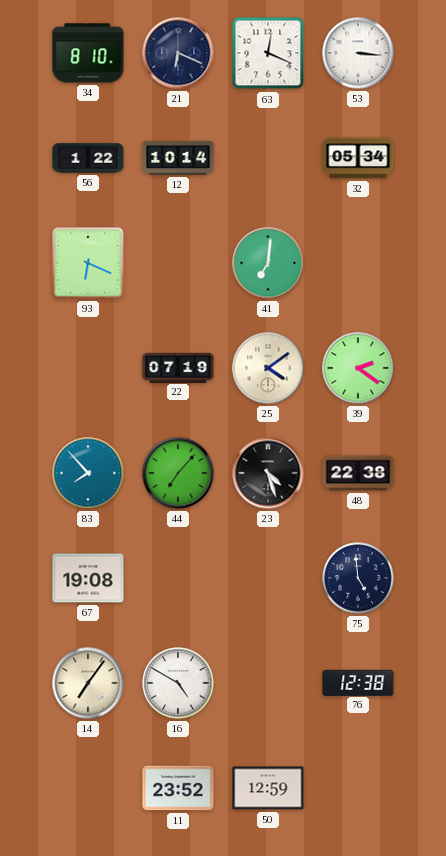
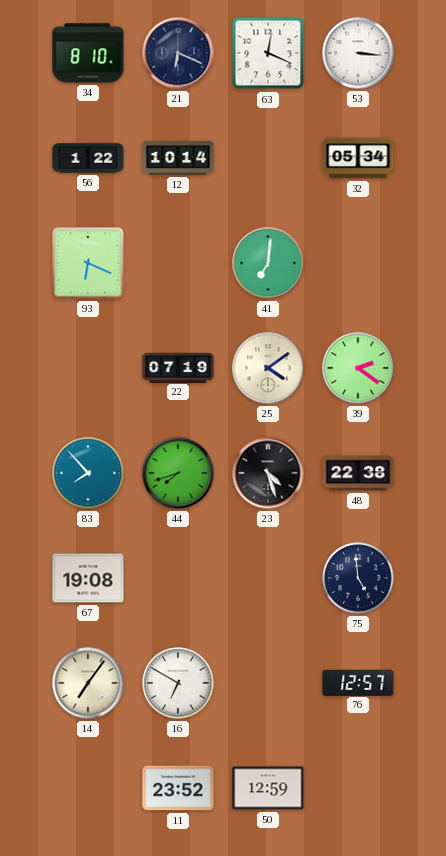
44: 7:07 -> 7:42
16: 4:50 -> 6:50
76: 12:38 -> 12:57
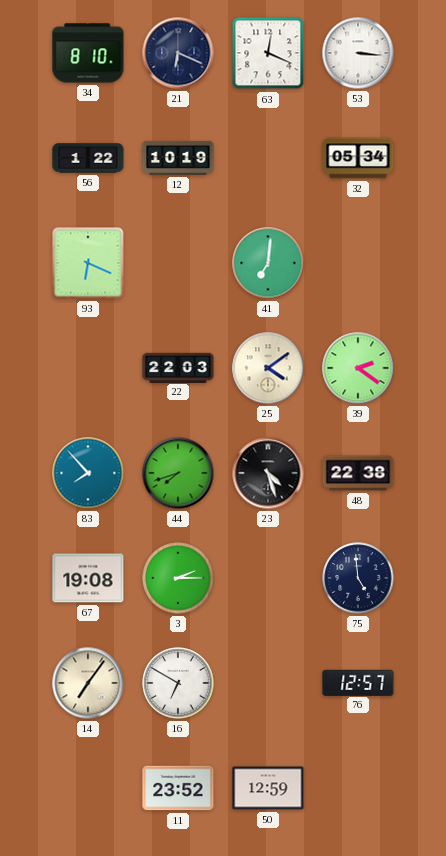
12: 10:14 -> 10:19
22: 07:19 -> 22:03
3: none -> 2:15
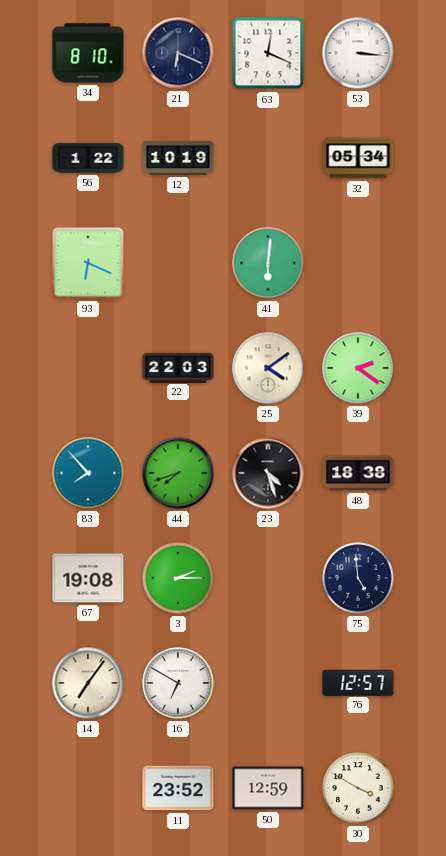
41: 7:01 -> 6:01
48: 22:38 -> 18:38
30: none -> 3:50
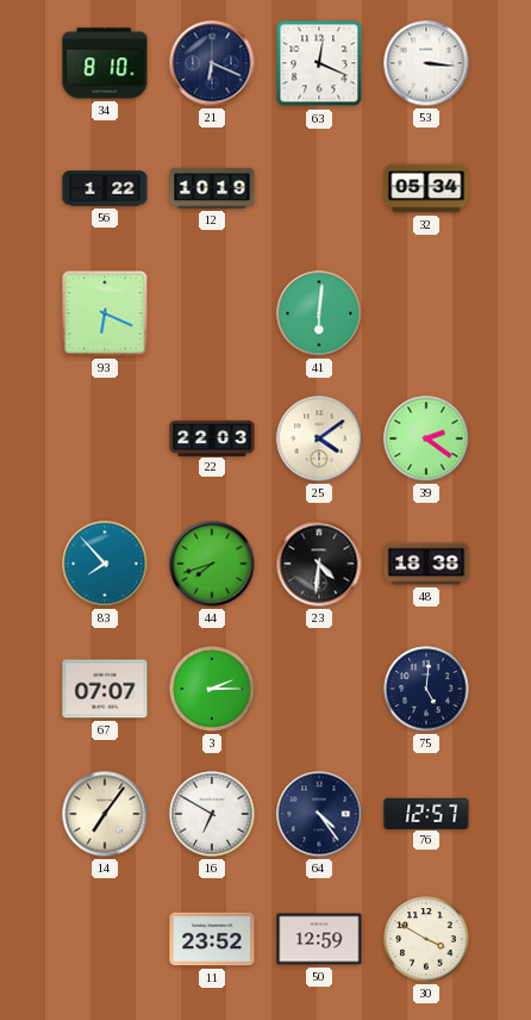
23: 4:27 -> 4:31
67: 19:08 -> 07:07
75: 4:59 -> 5:01
64: none -> 4:24
